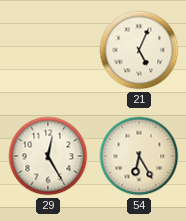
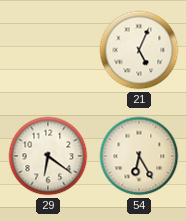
29: 12:25 -> 6:21
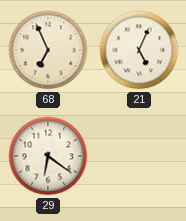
68: none -> 6:56
54: 6:25 -> none
